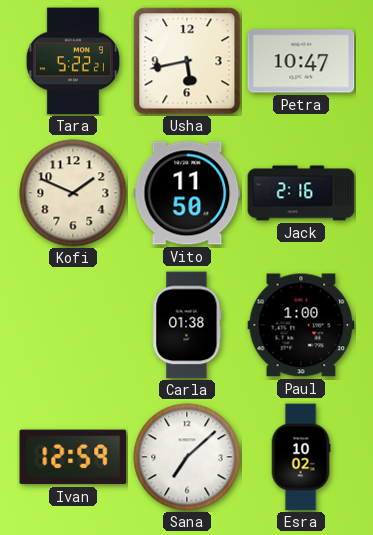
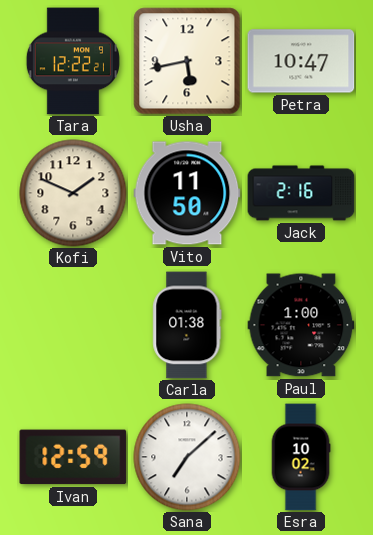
Tara: 5:22 -> 12:22
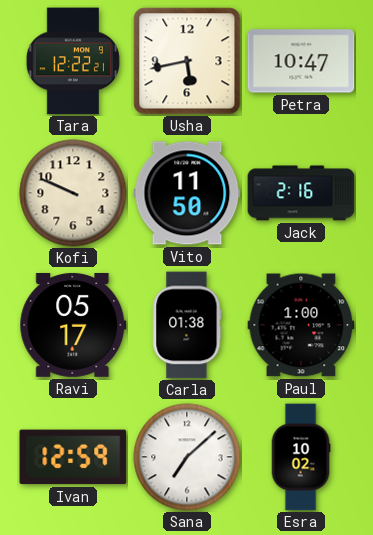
Kofi: 1:49 -> 9:49
Ravi: none -> 05:17
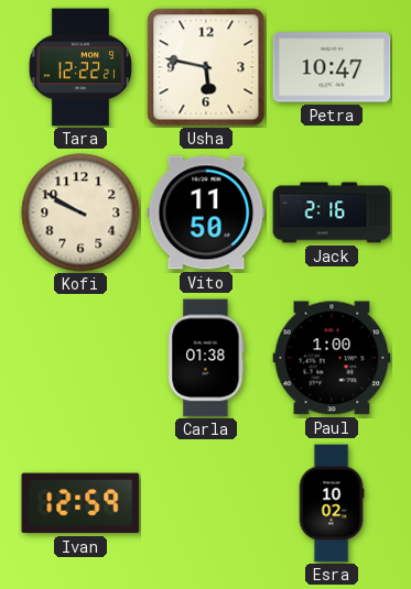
Usha: 5:43 -> 5:47
Kofi: 9:49 -> 9:50
Ravi: 05:17 -> none
Sana: 7:08 -> none
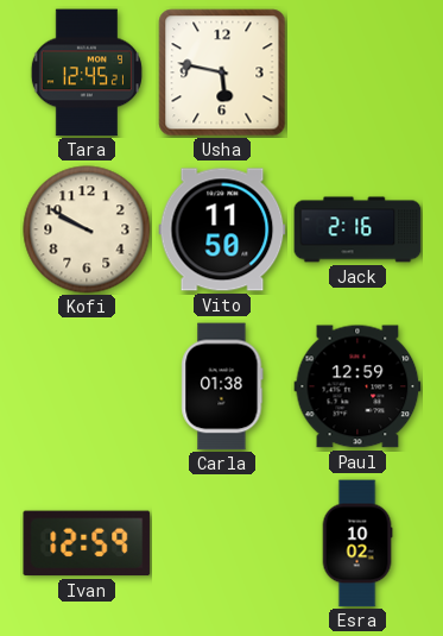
Tara: 12:22 -> 12:45
Petra: 10:47 -> none
Paul: 1:00 -> 12:59
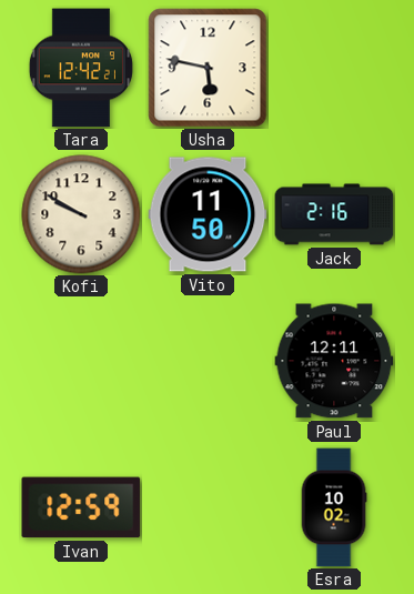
Tara: 12:45 -> 12:42
Carla: 01:38 -> none
Paul: 12:59 -> 12:11
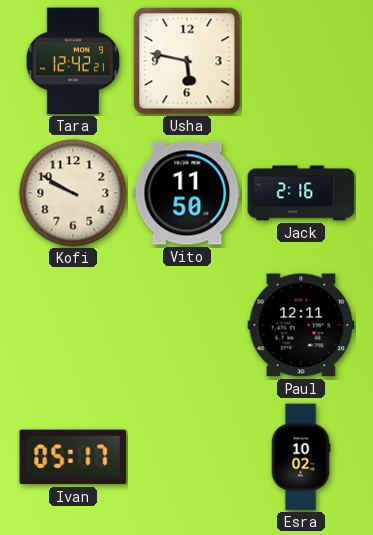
Ivan: 12:59 -> 05:17
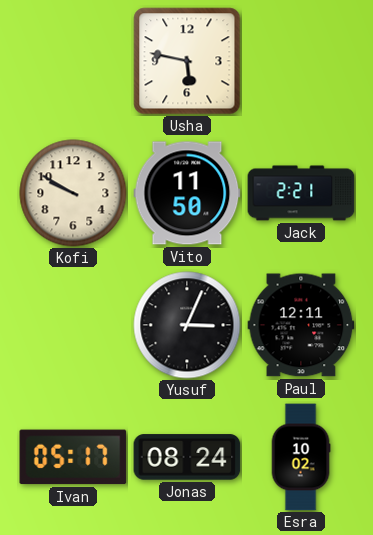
Tara: 12:42 -> none
Jack: 2:16 -> 2:21
Yusuf: none -> 3:04
Jonas: none -> 08:24
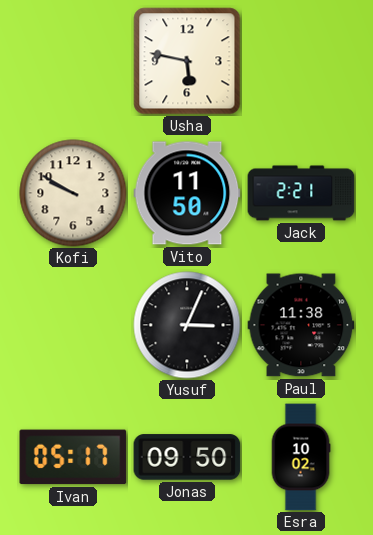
Paul: 12:11 -> 11:38
Jonas: 08:24 -> 09:50
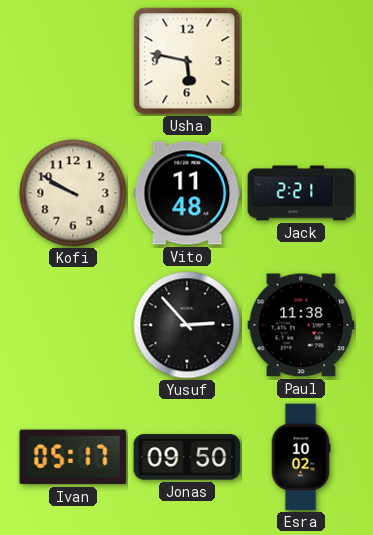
Vito: 11:50 -> 11:48
Yusuf: 3:04 -> 2:53
